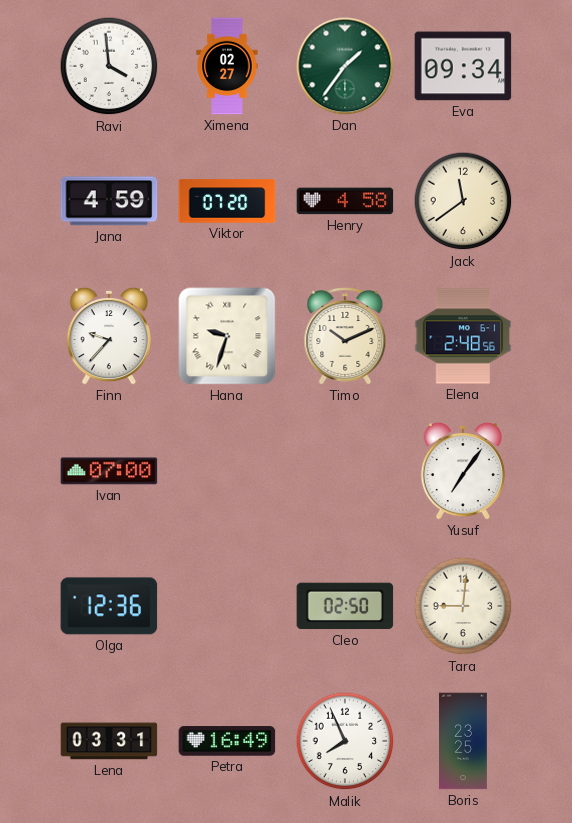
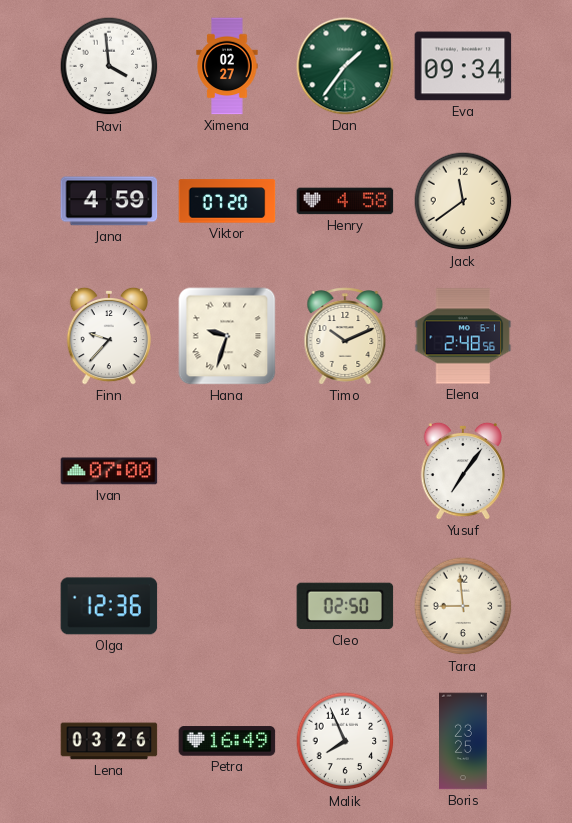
Tara: 9:01 -> 8:59
Lena: 03:31 -> 03:26
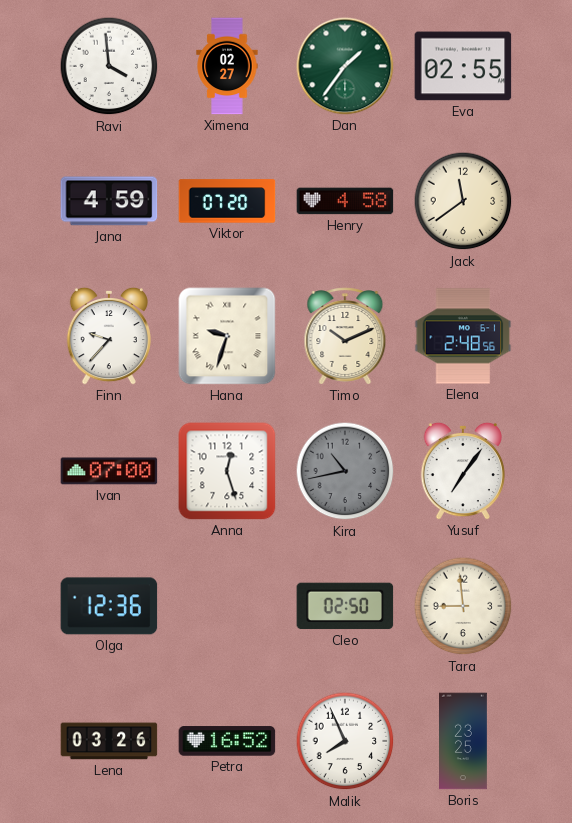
Eva: 09:34 -> 02:55
Anna: none -> 12:27
Kira: none -> 10:43
Petra: 16:49 -> 16:52
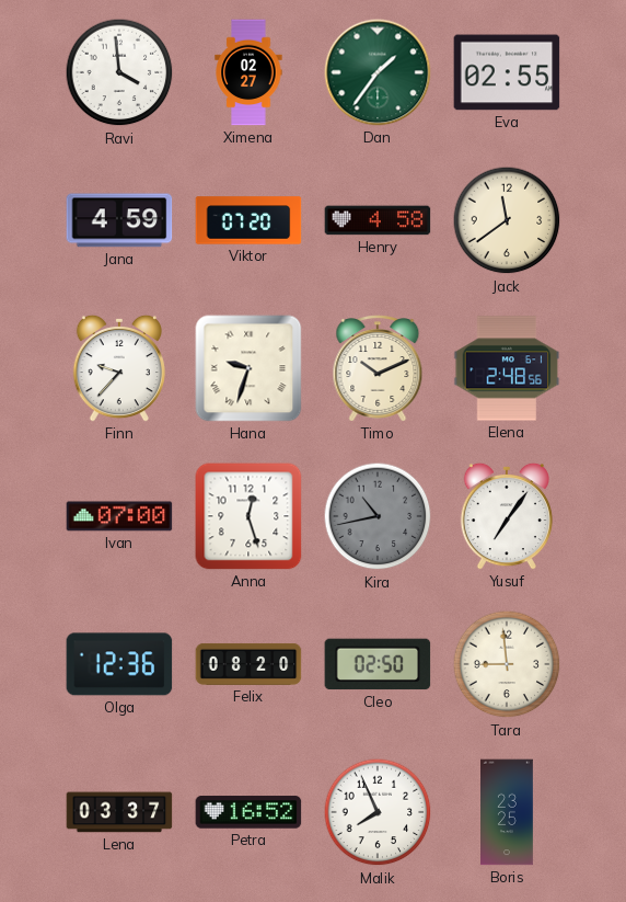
Felix: none -> 08:20
Lena: 03:26 -> 03:37
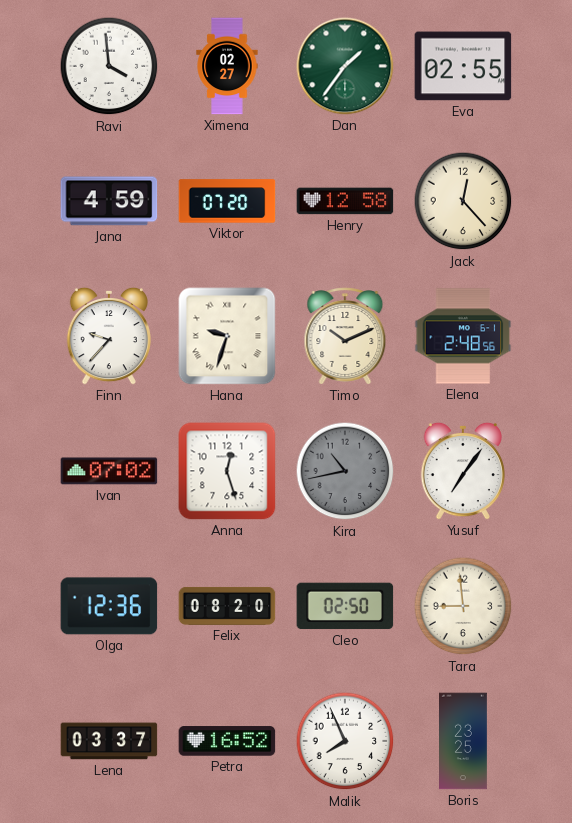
Henry: 4:58 -> 12:58
Jack: 11:39 -> 12:23
Ivan: 07:00 -> 07:02
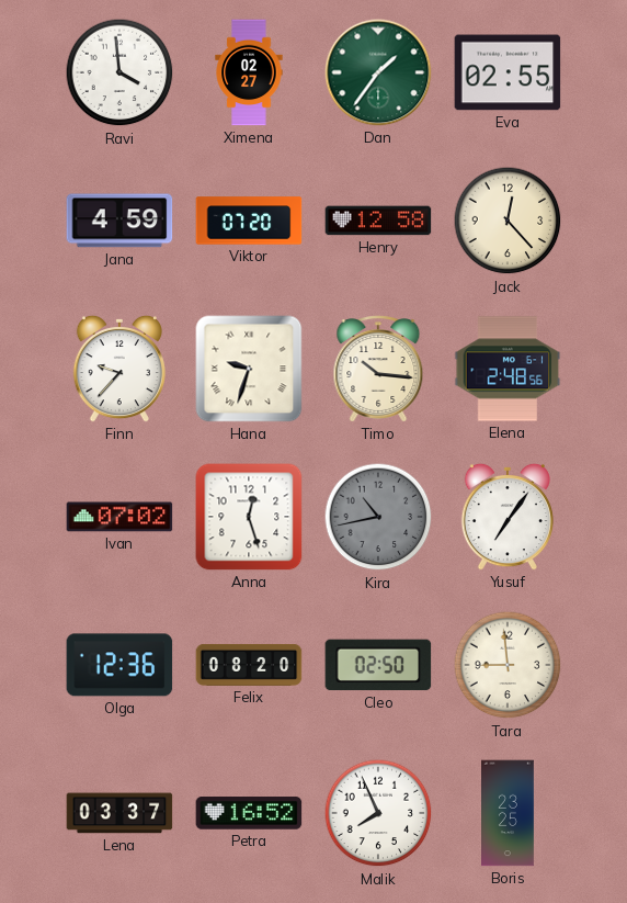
Timo: 10:11 -> 10:16
